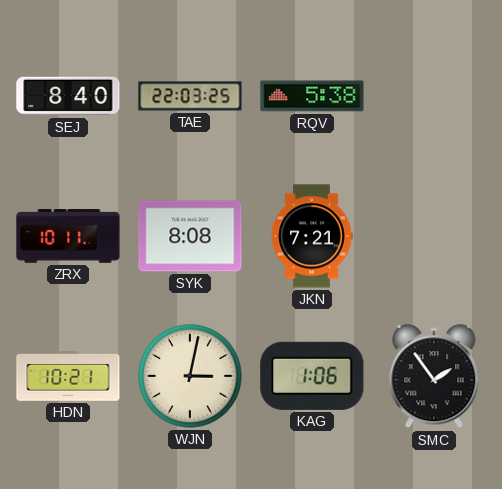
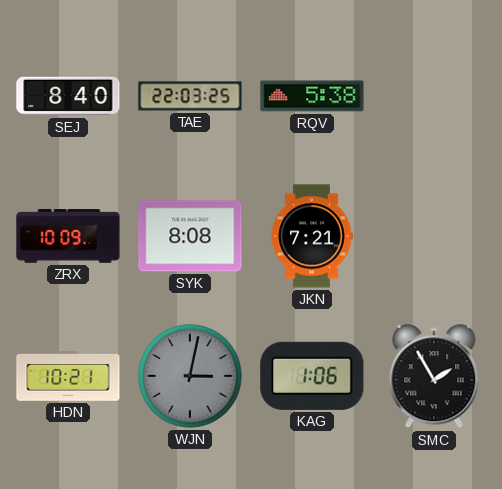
ZRX: 10:11 -> 10:09
WJN dial: cream -> grey
SMC: 1:54 -> 1:55
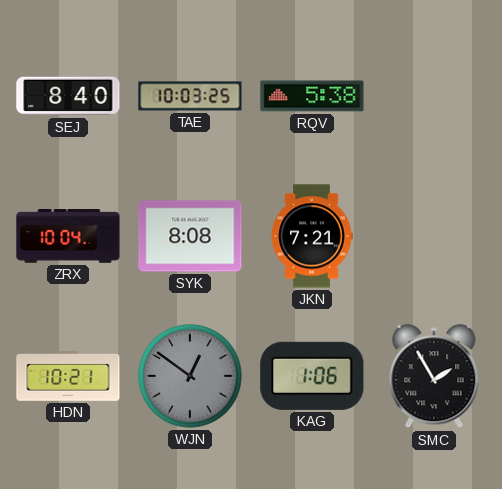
TAE: 22:03 -> 10:03
ZRX: 10:09 -> 10:04
WJN: 3:02 -> 12:51
